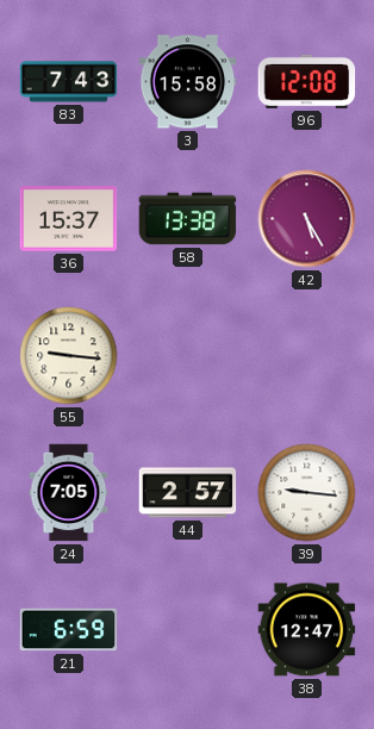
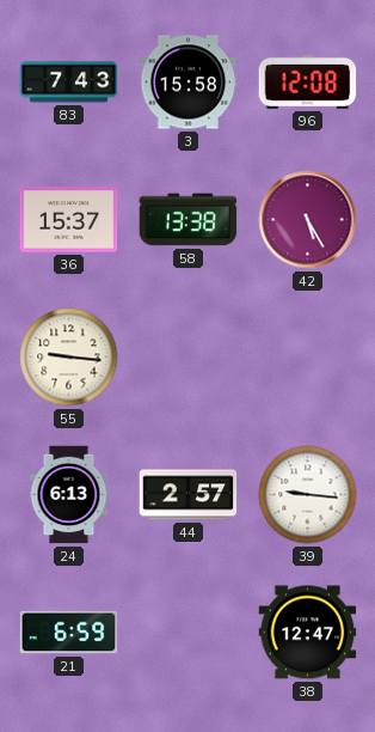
24: 7:05 -> 6:13
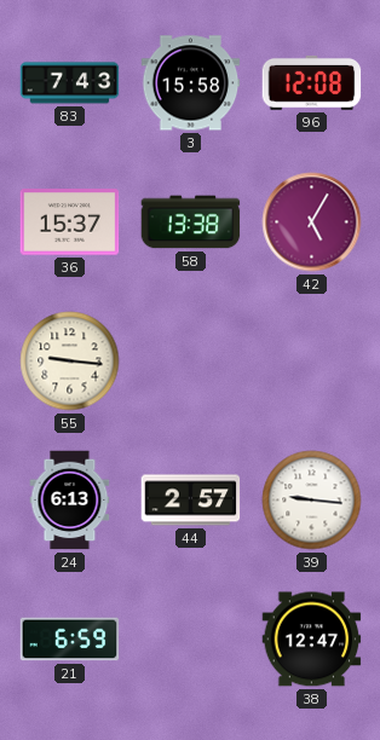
42: 5:25 -> 5:05
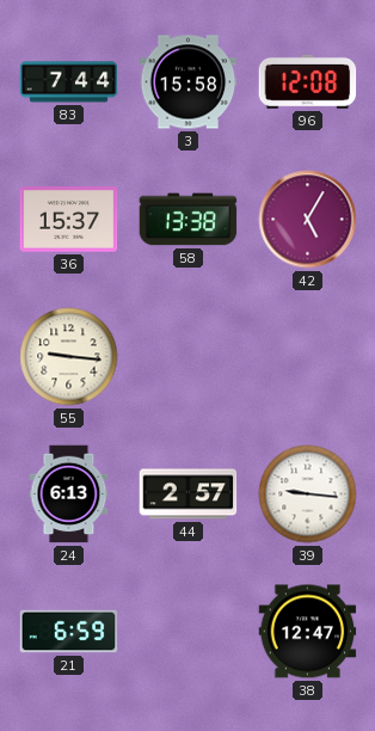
83: 7:43 -> 7:44
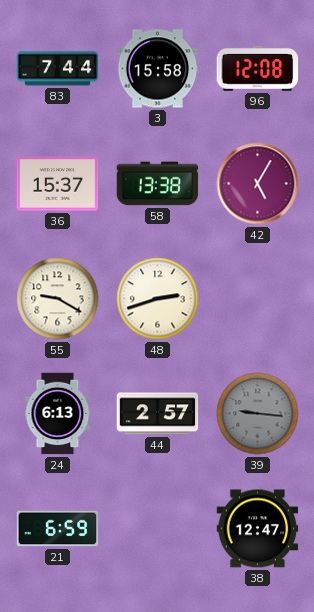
55: 9:16 -> 9:20
48: none -> 2:42
39 dial: white -> grey
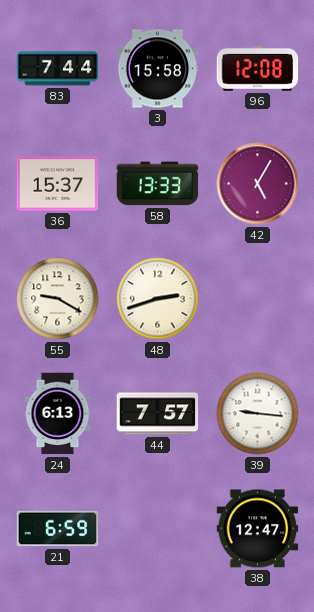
58: 13:38 -> 13:33
44: 2:57 -> 7:57
39 dial: grey -> white
